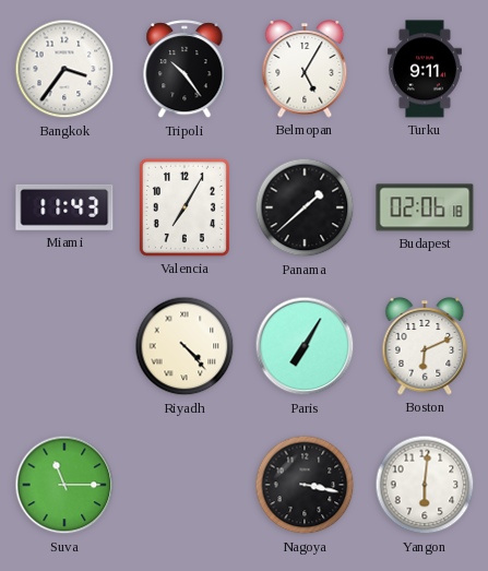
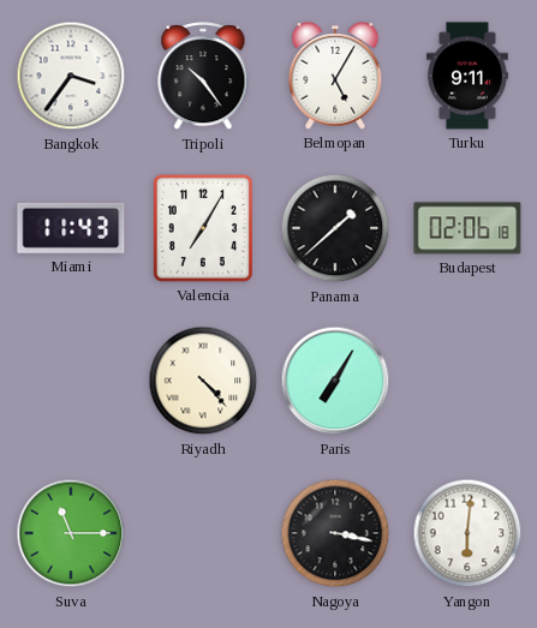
Boston: 6:11 -> none
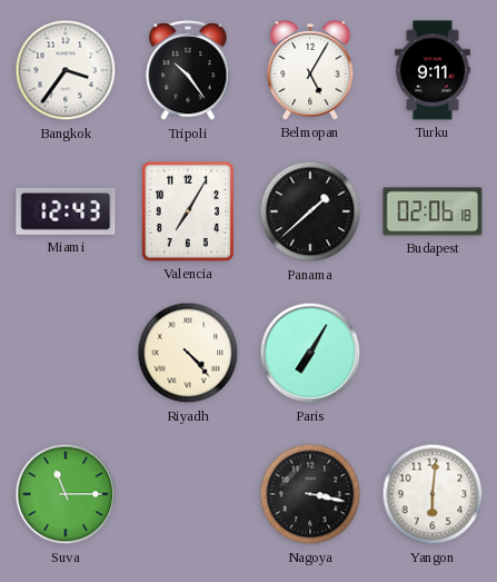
Miami: 11:43 -> 12:43
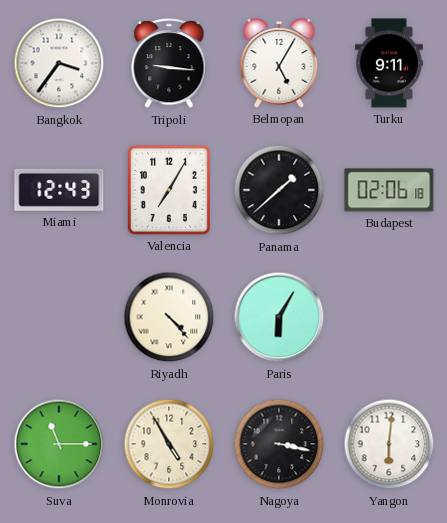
Tripoli: 10:24 -> 9:16
Paris: 7:05 -> 6:05
Monrovia: none -> 4:55
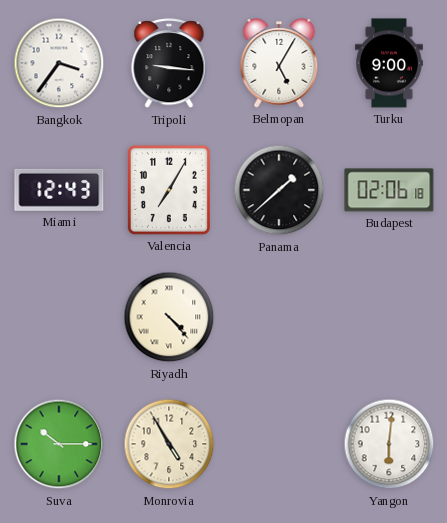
Turku: 9:11 -> 9:00
Paris: 6:05 -> none
Suva: 11:15 -> 10:15
Nagoya: 3:17 -> none
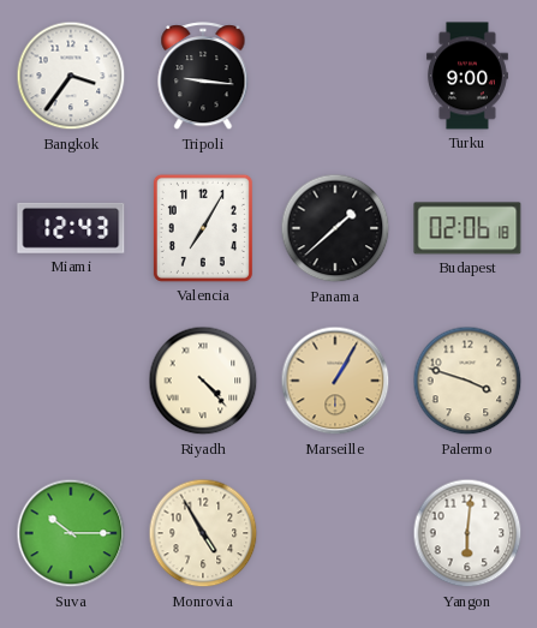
Belmopan: 5:05 -> none
Marseille: none -> 1:05
Palermo: none -> 3:48
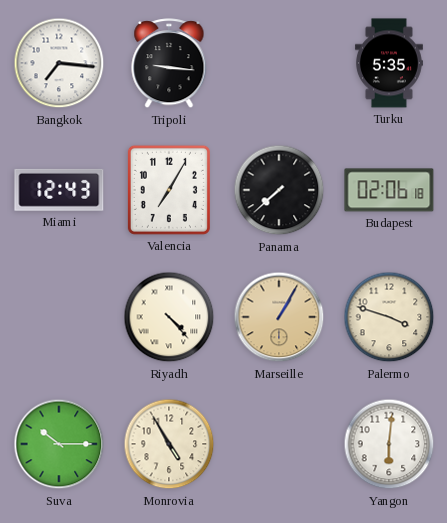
Bangkok: 3:36 -> 7:16
Turku: 9:00 -> 5:35
Panama: 1:38 -> 7:38
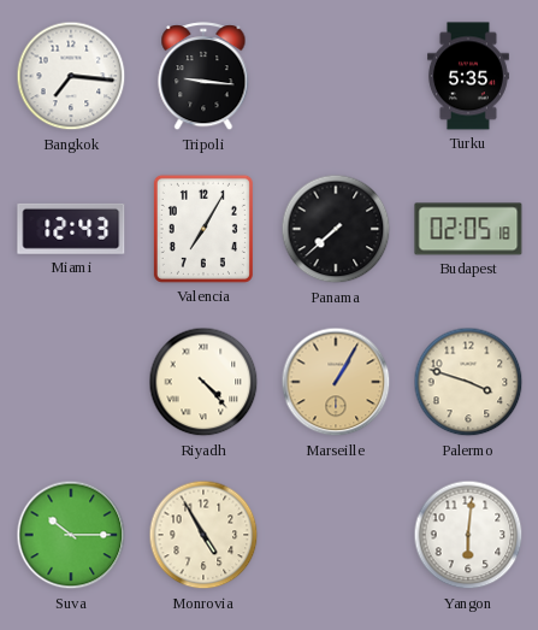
Budapest: 02:06 -> 02:05
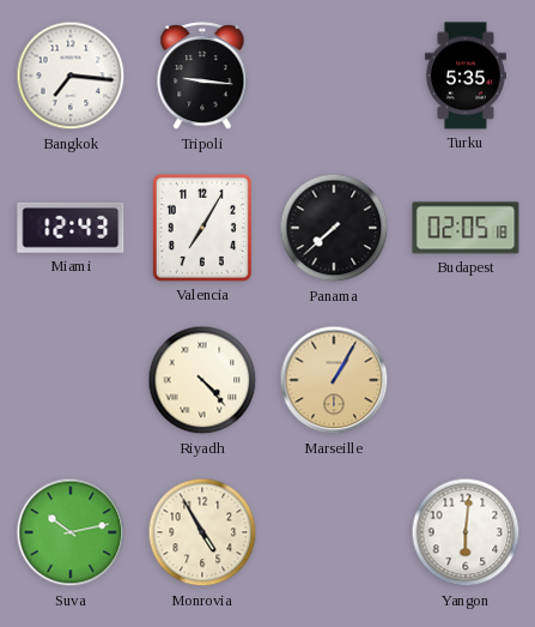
Palermo: 3:48 -> none
Suva: 10:15 -> 10:13
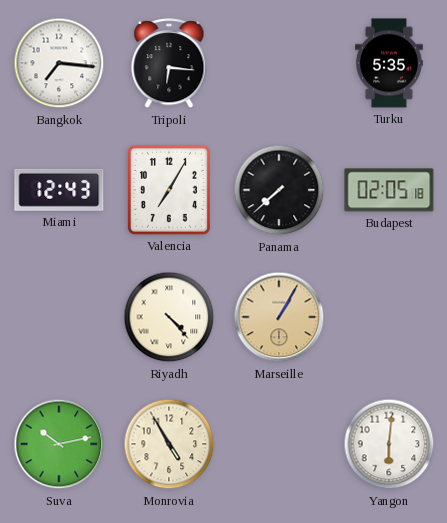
Tripoli: 9:16 -> 6:16
